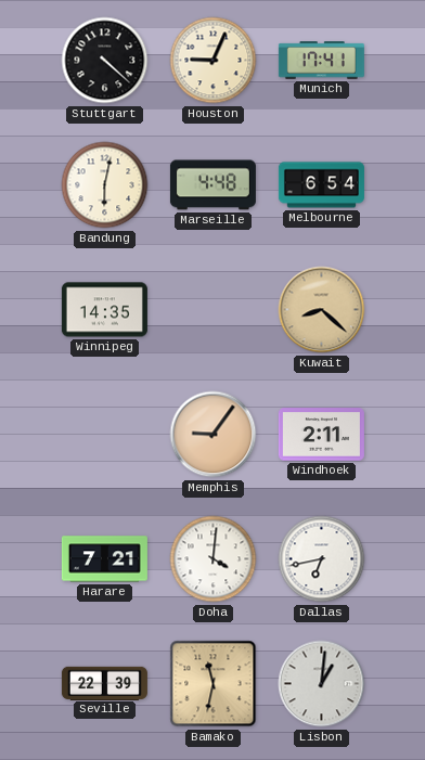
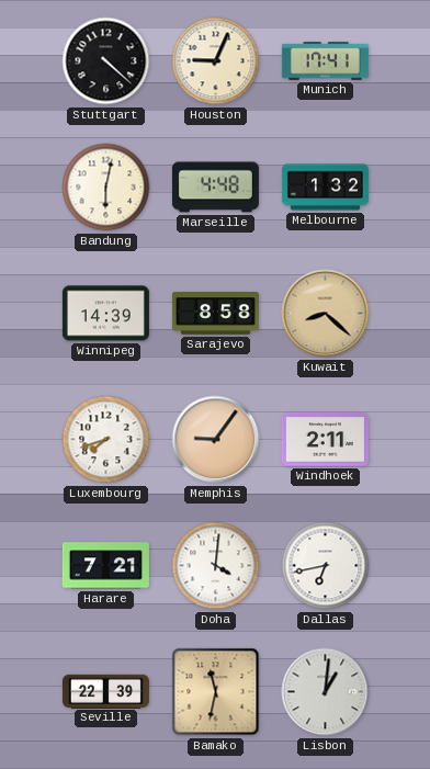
Melbourne: 6:54 -> 1:32
Winnipeg: 14:35 -> 14:39
Sarajevo: none -> 8:58
Luxembourg: none -> 7:42
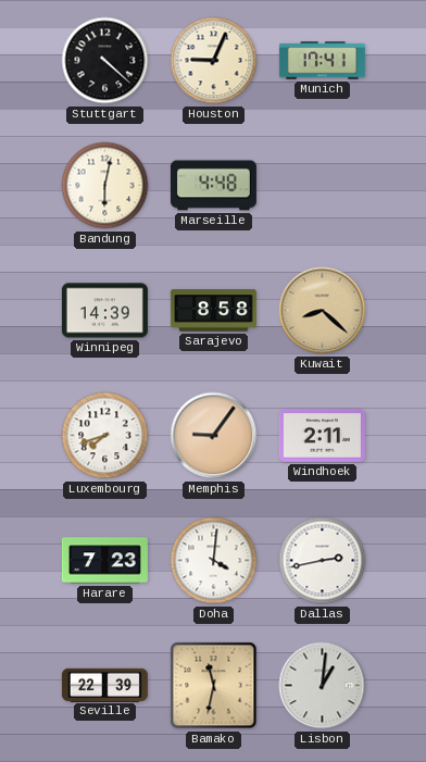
Melbourne: 1:32 -> none
Harare: 7:21 -> 7:23
Dallas: 6:43 -> 2:43
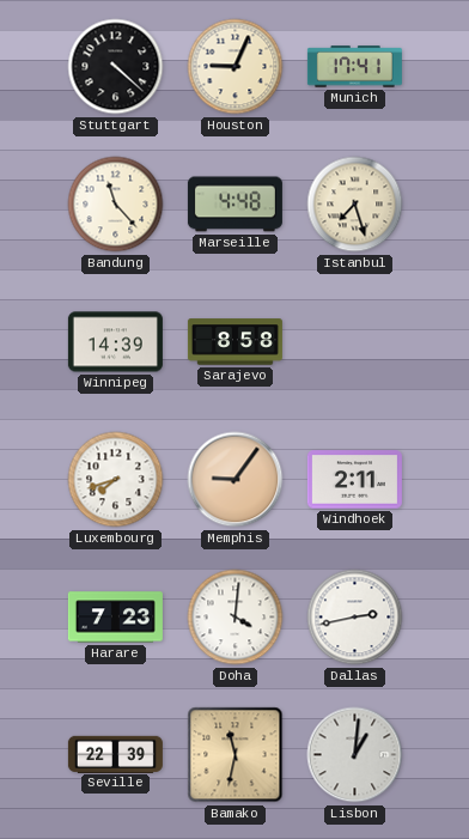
Bandung: 6:02 -> 11:23
Istanbul: none -> 7:27
Kuwait: 8:22 -> none
